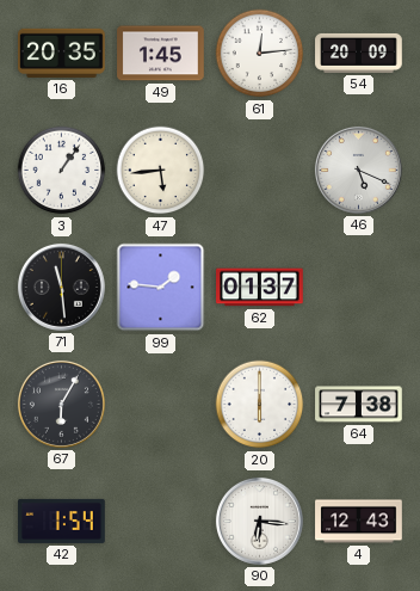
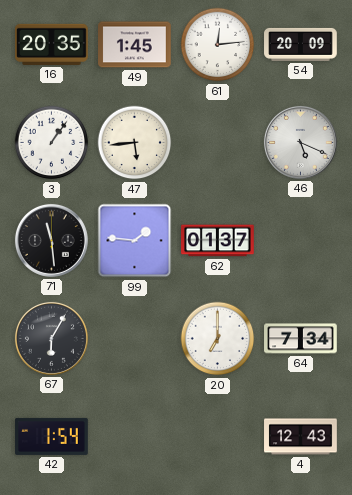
20: 6:00 -> 7:00
64: 7:38 -> 7:34
90: 6:16 -> none
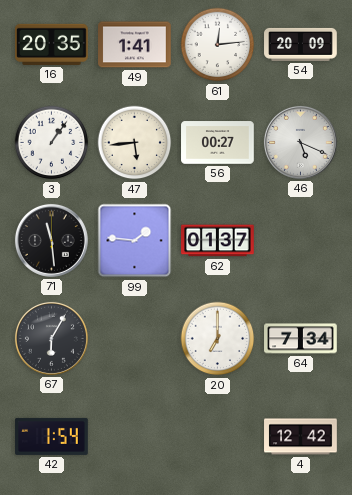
49: 1:45 -> 1:41
56: none -> 00:27
4: 12:43 -> 12:42
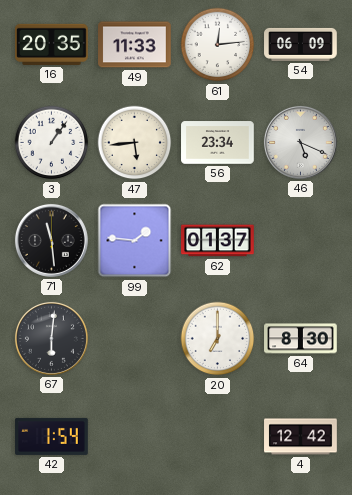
49: 1:41 -> 11:33
54: 20:09 -> 06:09
56: 00:27 -> 23:34
67: 6:05 -> 6:01
64: 7:34 -> 8:30
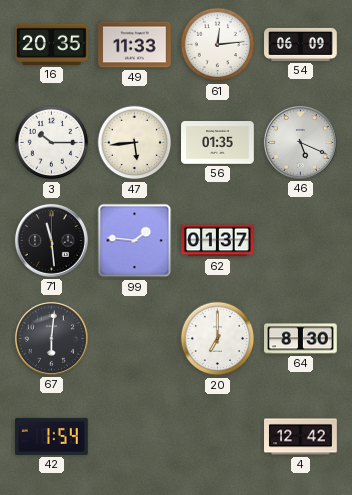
3: 1:06 -> 10:15
56: 23:34 -> 01:35
